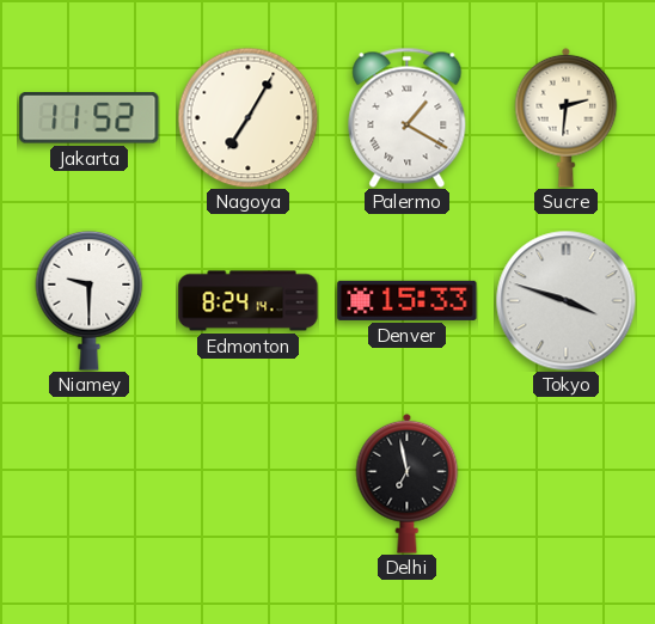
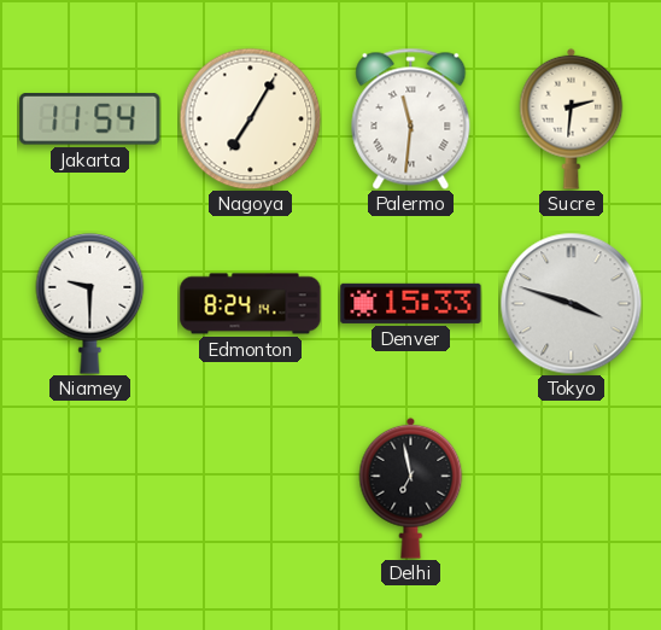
Jakarta: 11:52 -> 11:54
Palermo: 1:20 -> 11:31
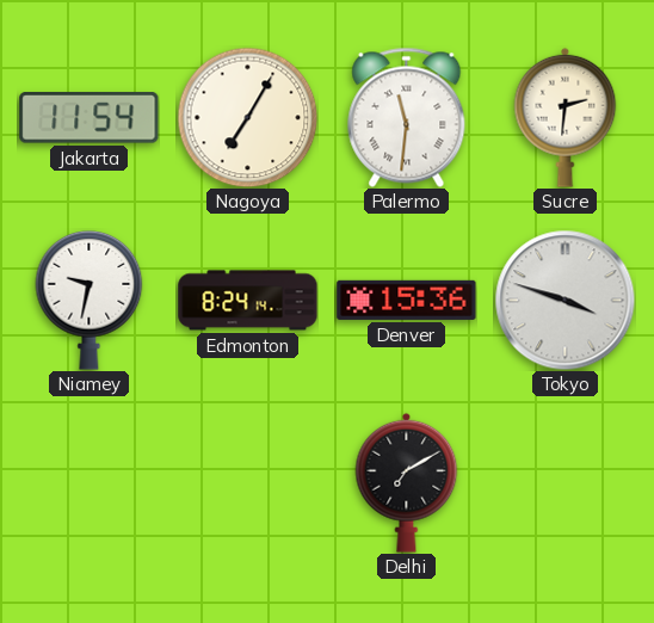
Niamey: 9:30 -> 9:32
Denver: 15:33 -> 15:36
Delhi: 6:58 -> 7:10
